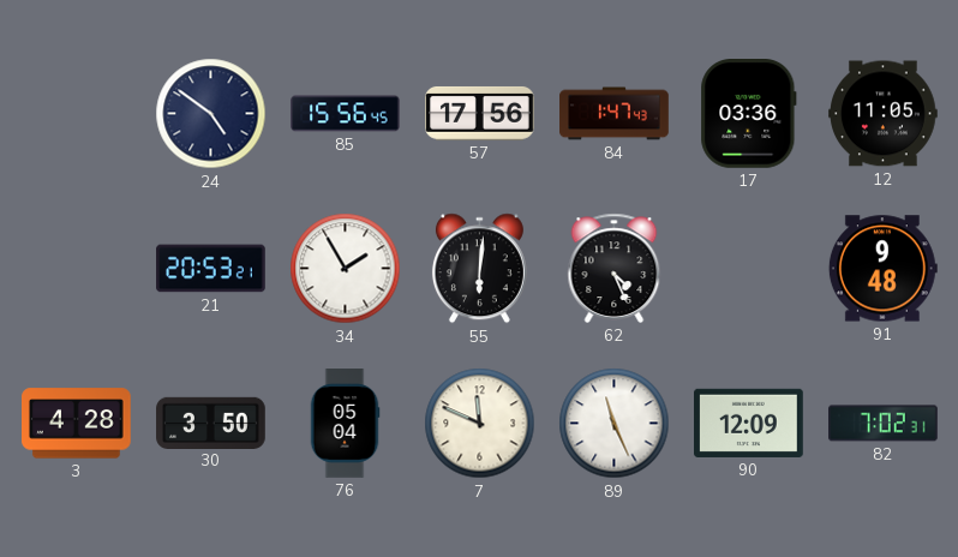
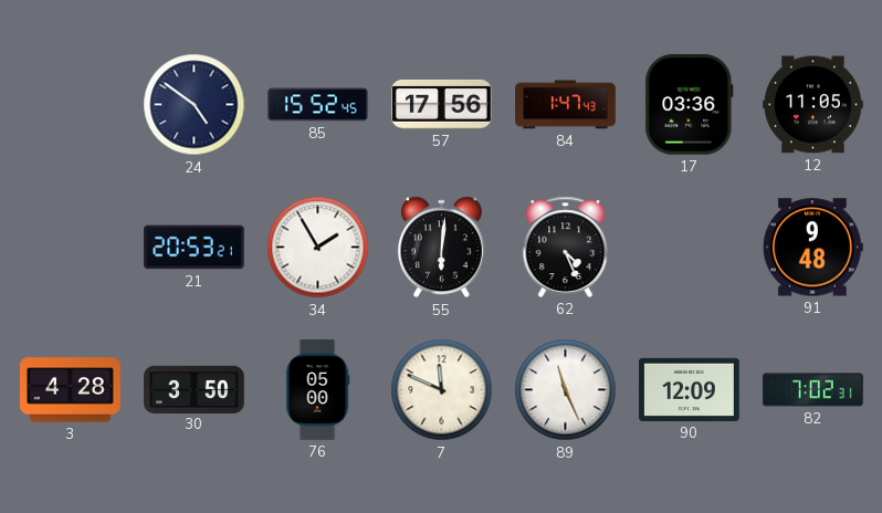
85: 15:56 -> 15:52
76: 05:04 -> 05:00
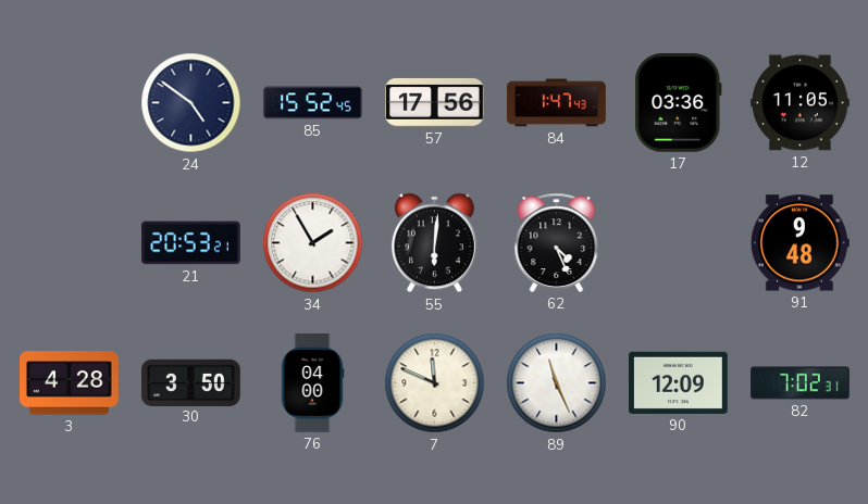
76: 05:00 -> 04:00
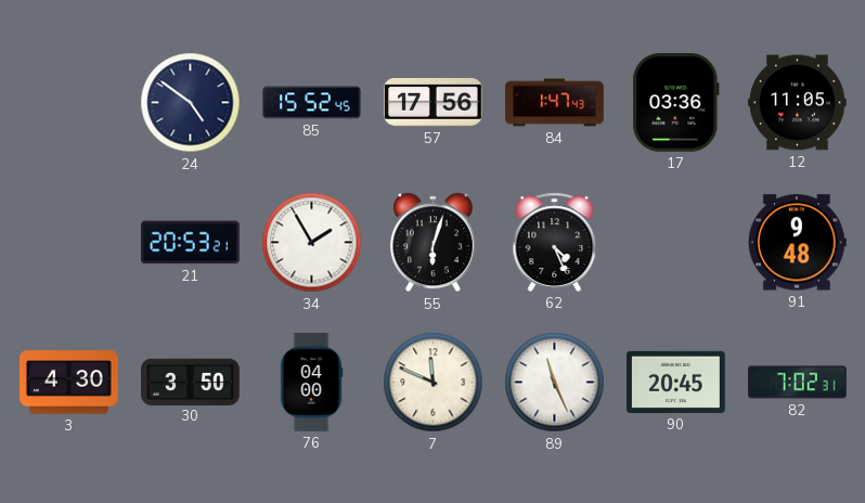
55: 6:01 -> 6:03
3: 4:28 -> 4:30
90: 12:09 -> 20:45
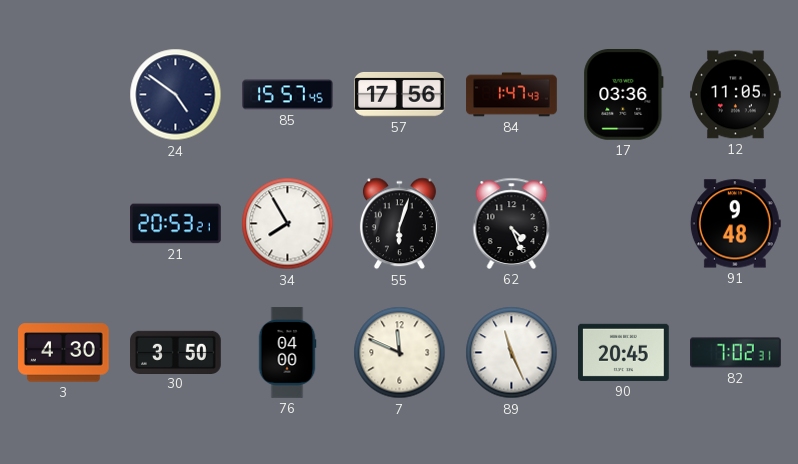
85: 15:52 -> 15:57
34: 1:55 -> 7:55
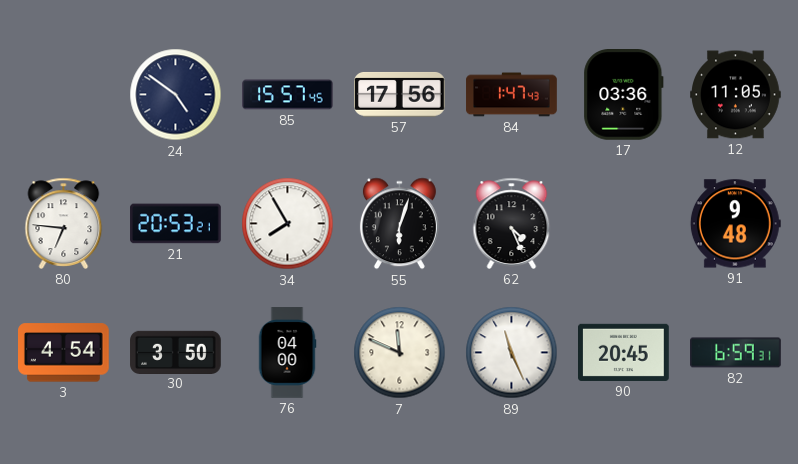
80: none -> 6:46
3: 4:30 -> 4:54
82: 7:02 -> 6:59
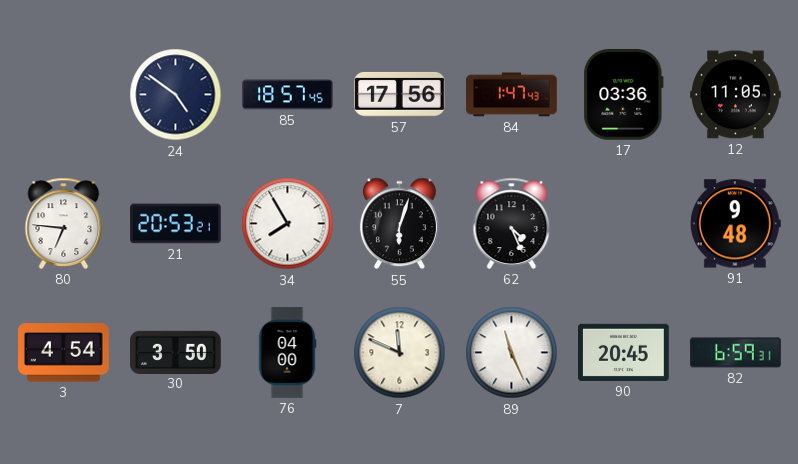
85: 15:57 -> 18:57
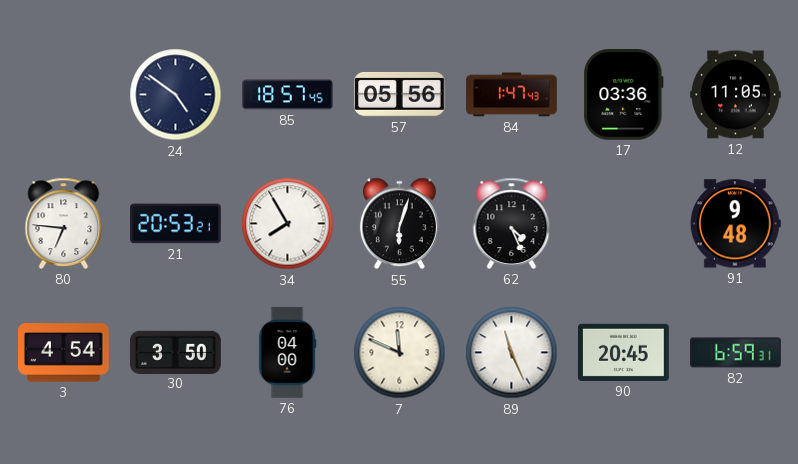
57: 17:56 -> 05:56
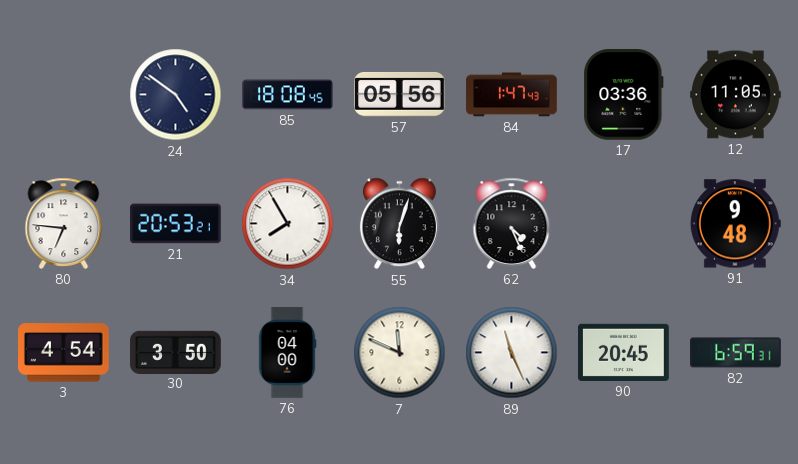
85: 18:57 -> 18:08
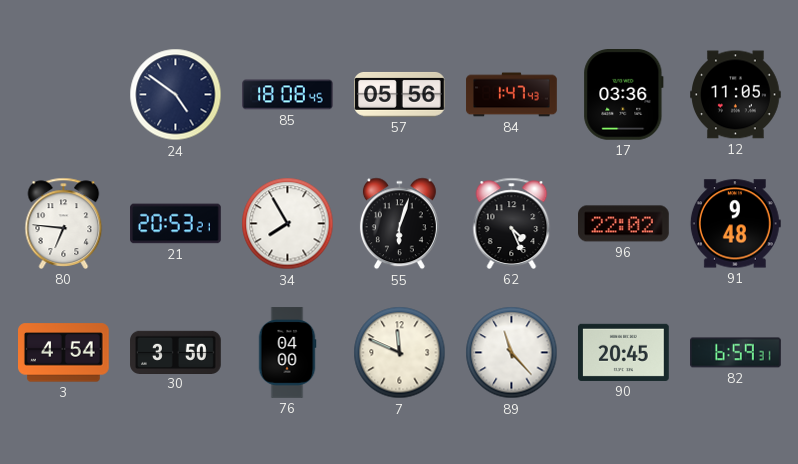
96: none -> 22:02
89: 11:26 -> 11:23
